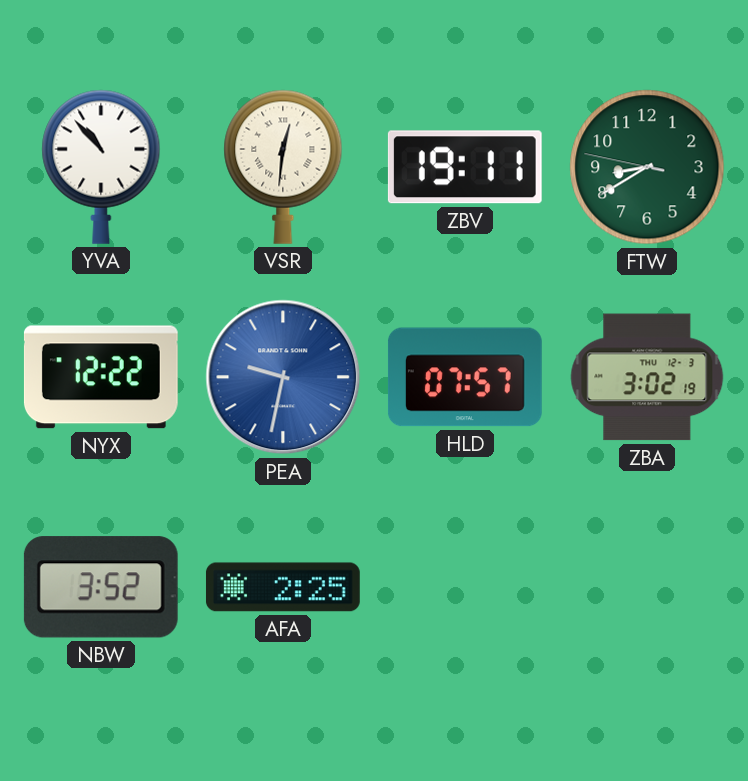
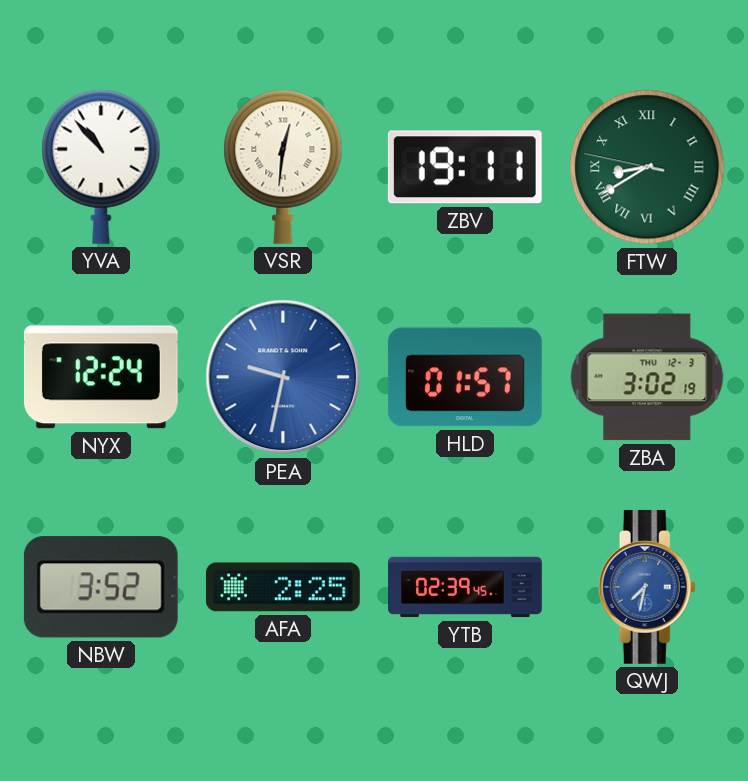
FTW numerals: Arabic -> Roman
NYX: 12:22 -> 12:24
HLD: 07:57 -> 01:57
YTB: none -> 02:39
QWJ: none -> 7:32
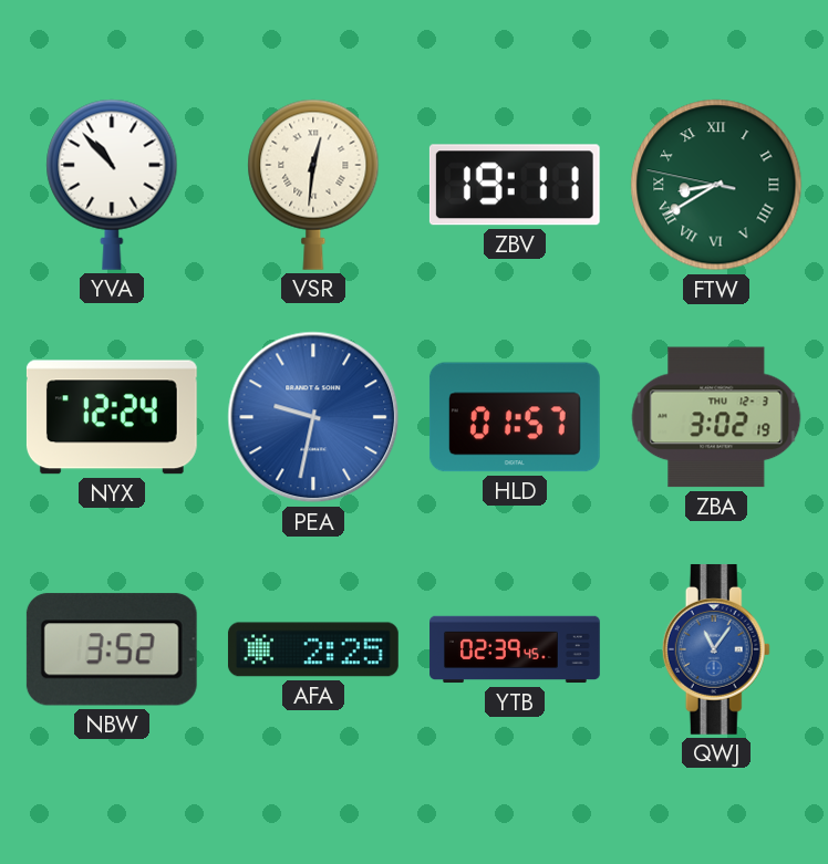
QWJ: 7:32 -> 11:06
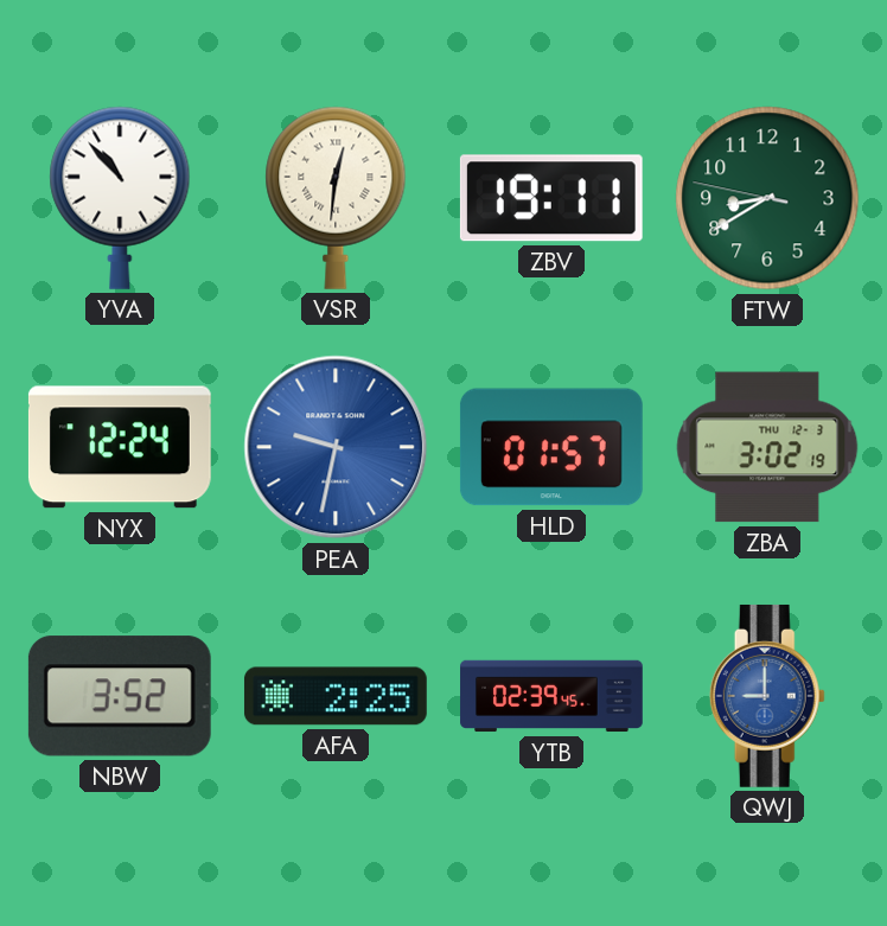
FTW numerals: Roman -> Arabic
QWJ: 11:06 -> 9:00
